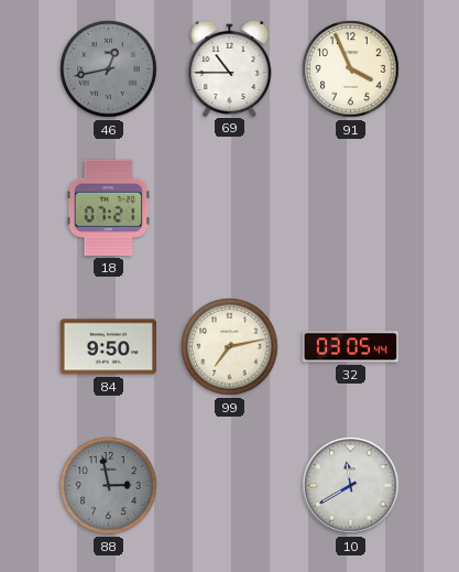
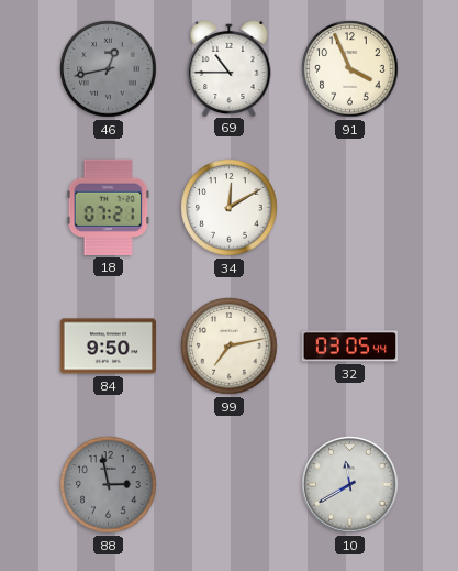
34: none -> 12:10
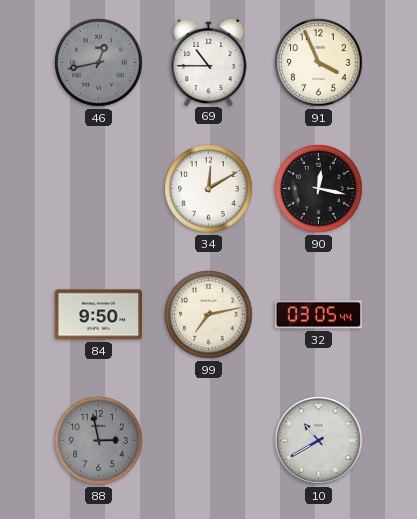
18: 07:21 -> none
90: none -> 12:17
10: 11:40 -> 10:40
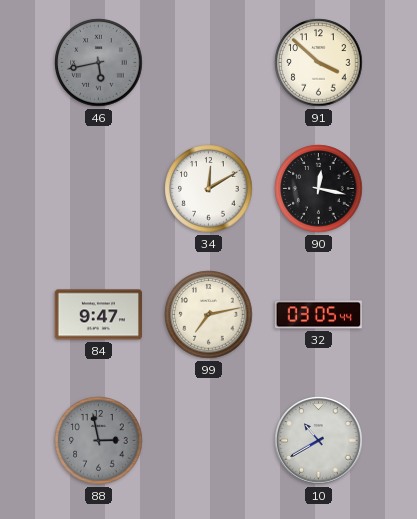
46: 12:43 -> 5:43
69: 10:45 -> none
91: 3:56 -> 3:52
84: 9:50 -> 9:47
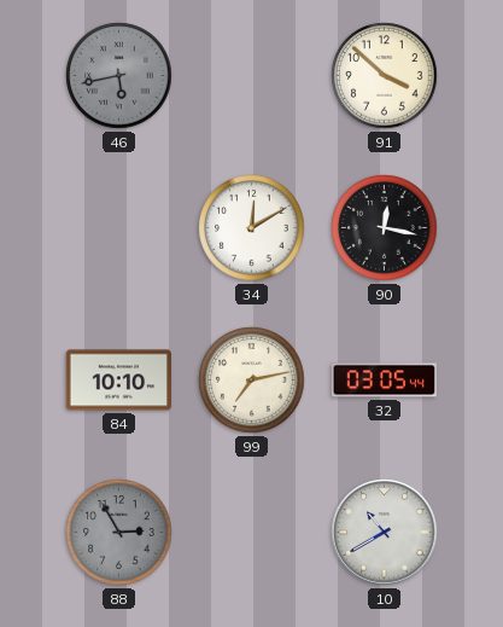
84: 9:47 -> 10:10
88: 2:58 -> 2:55
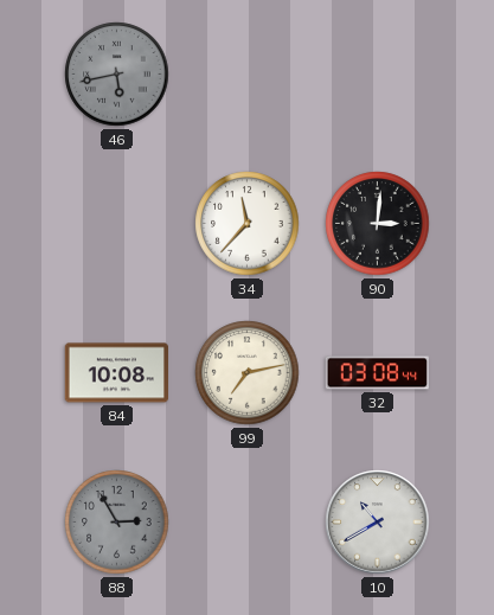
91: 3:52 -> none
34: 12:10 -> 11:37
90: 12:17 -> 3:01
84: 10:10 -> 10:08
32: 03:05 -> 03:08
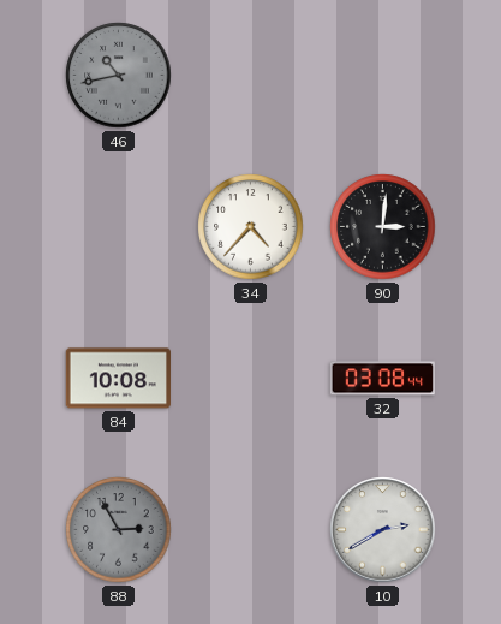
46: 5:43 -> 10:43
34: 11:37 -> 4:37
99: 7:13 -> none
10: 10:40 -> 2:40
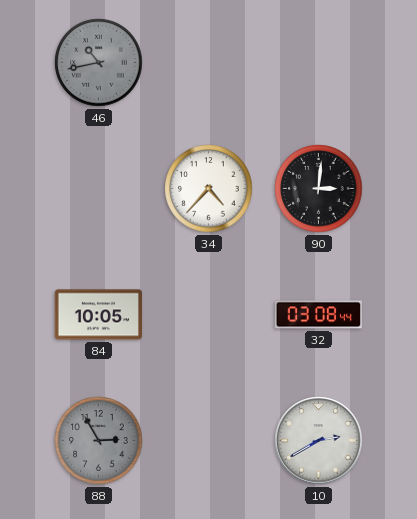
84: 10:08 -> 10:05
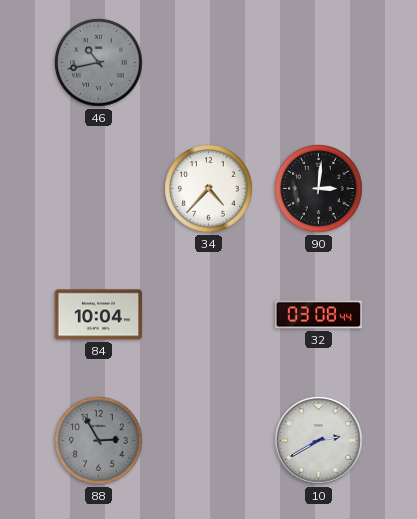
84: 10:05 -> 10:04
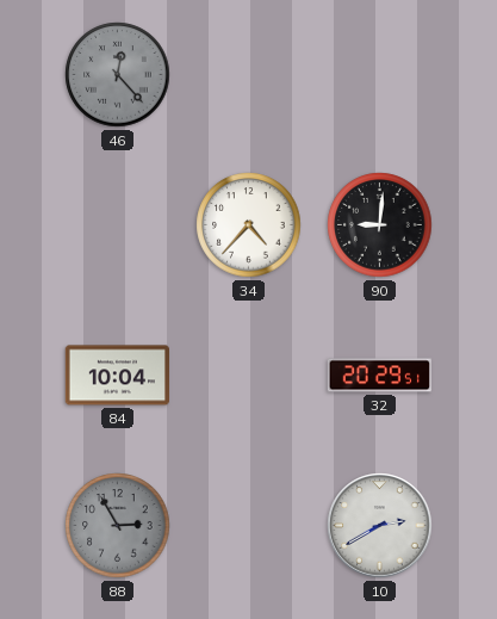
46: 10:43 -> 12:23
90: 3:01 -> 9:01
32: 03:08 -> 20:29
